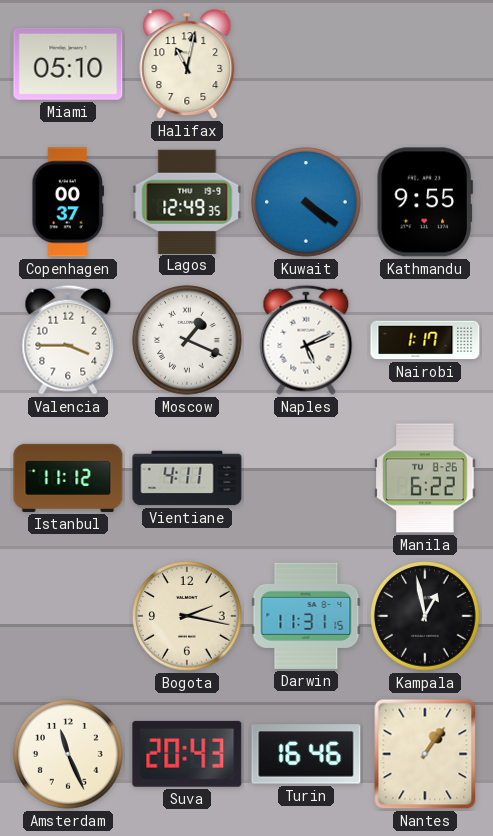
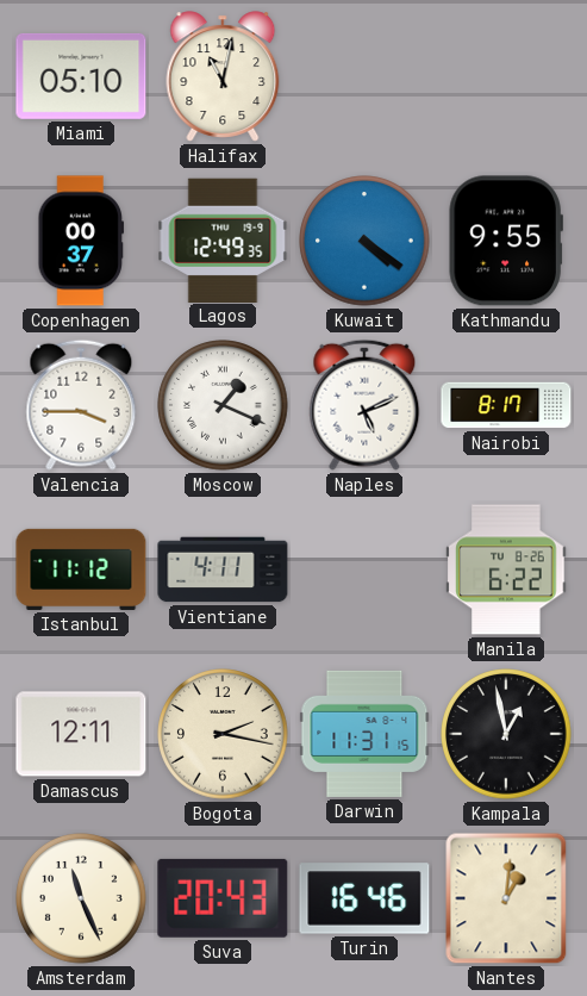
Nairobi: 1:17 -> 8:17
Damascus: none -> 12:11
Nantes: 1:06 -> 1:01
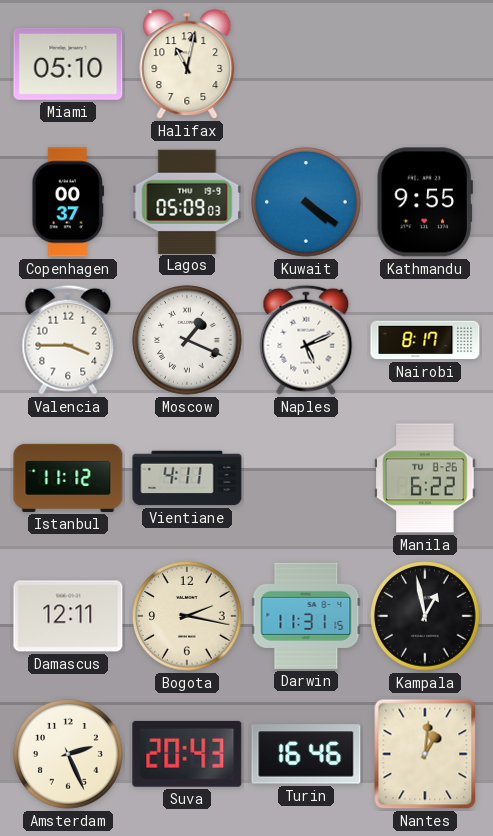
Lagos: 12:49 -> 05:09
Amsterdam: 11:26 -> 2:26
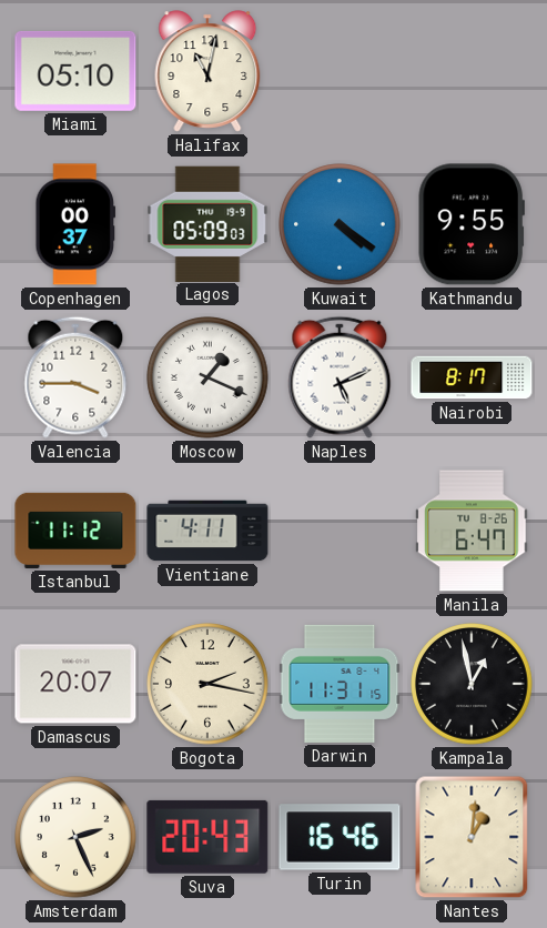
Manila: 6:22 -> 6:47
Damascus: 12:11 -> 20:07
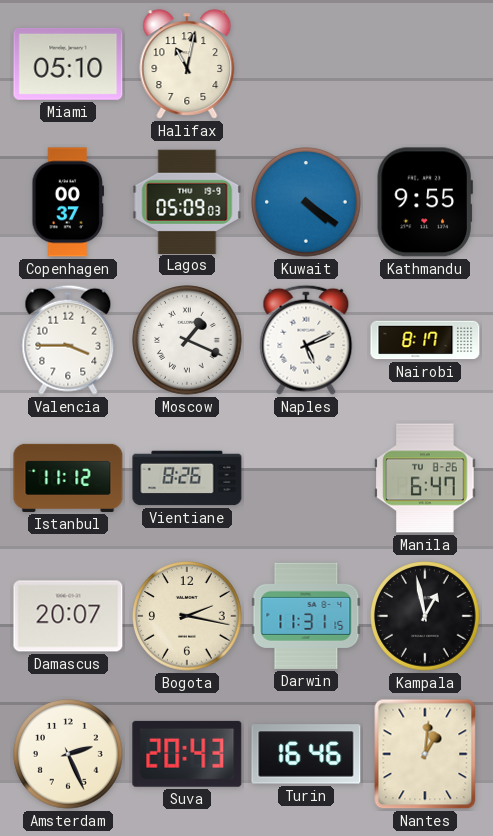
Vientiane: 4:11 -> 8:26
